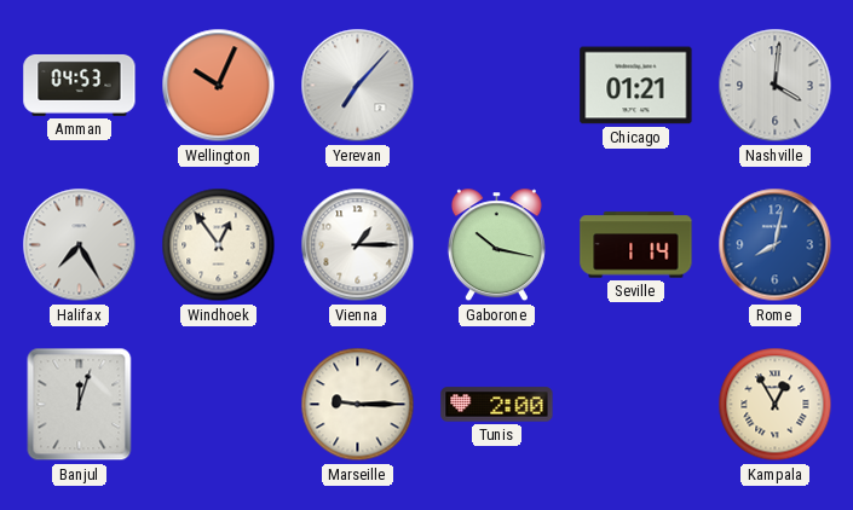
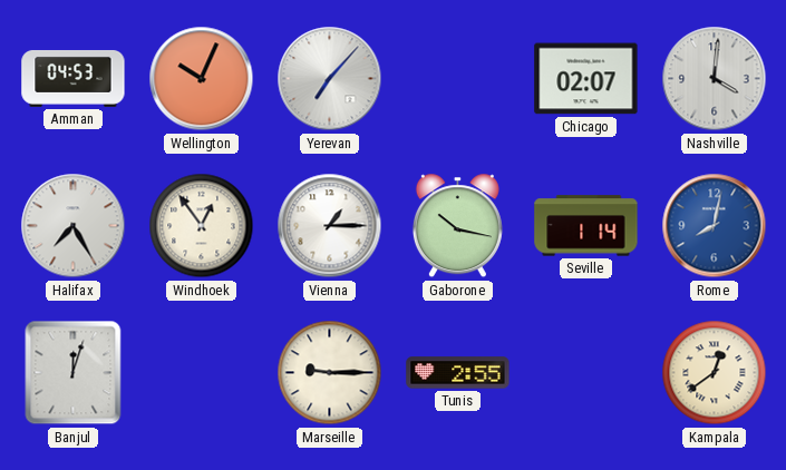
Chicago: 01:21 -> 02:07
Tunis: 2:00 -> 2:55
Kampala: 12:55 -> 12:39
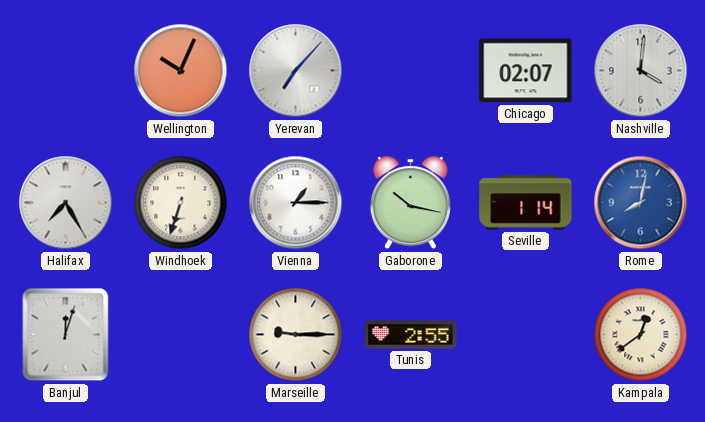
Amman: 04:53 -> none
Windhoek: 12:54 -> 6:33
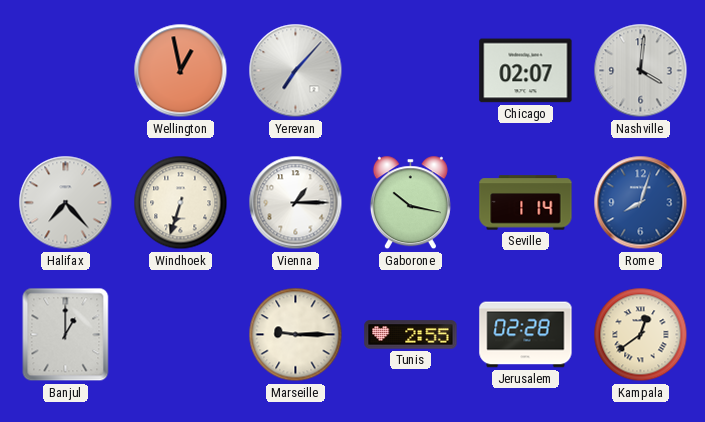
Wellington: 10:04 -> 12:58
Halifax: 7:25 -> 7:23
Rome: 8:02 -> 8:03
Banjul: 12:03 -> 1:00
Jerusalem: none -> 02:28
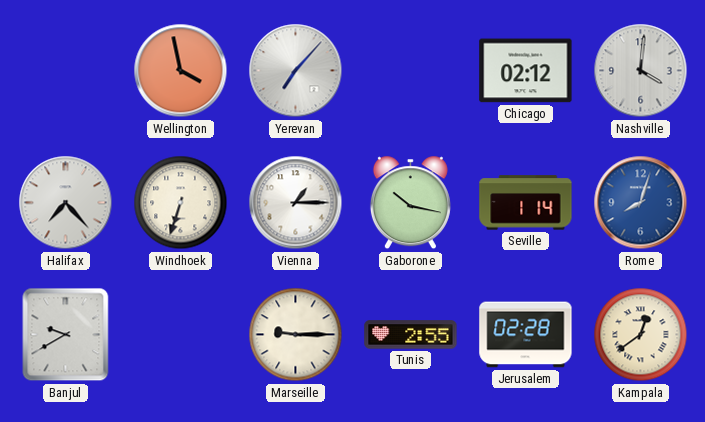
Wellington: 12:58 -> 3:58
Chicago: 02:07 -> 02:12
Banjul: 1:00 -> 9:40
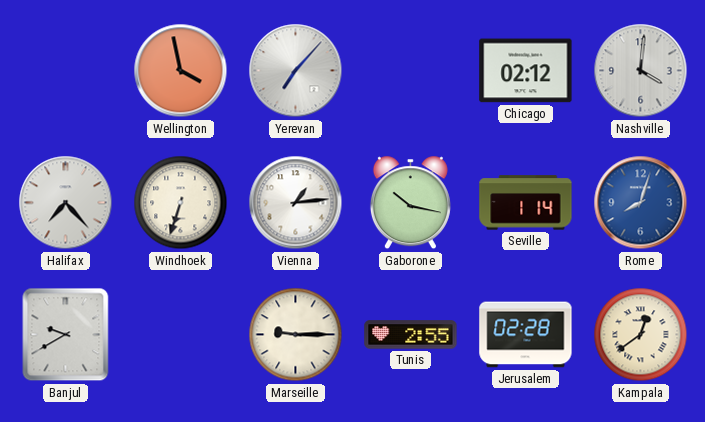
Vienna: 1:15 -> 1:14
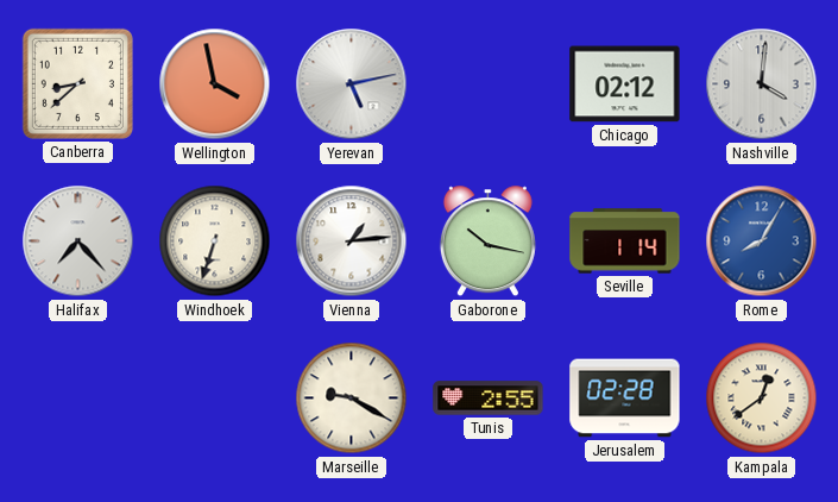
Canberra: none -> 8:38
Yerevan: 7:07 -> 5:13
Rome: 8:03 -> 8:05
Banjul: 9:40 -> none
Marseille: 9:15 -> 9:20
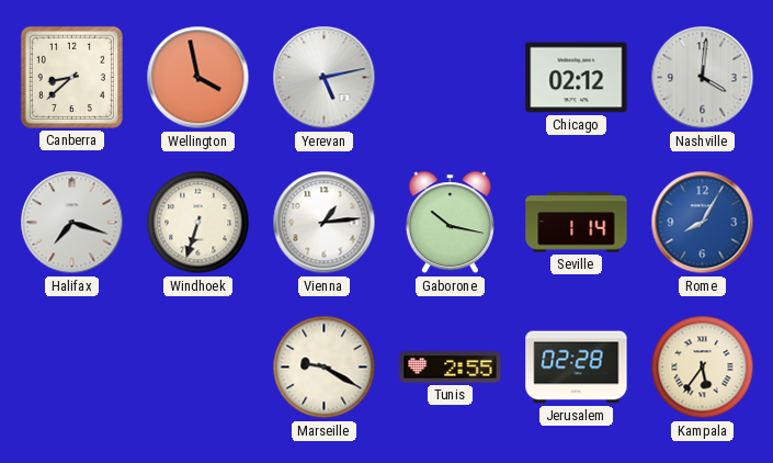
Halifax: 7:23 -> 7:18
Kampala: 12:39 -> 5:36
